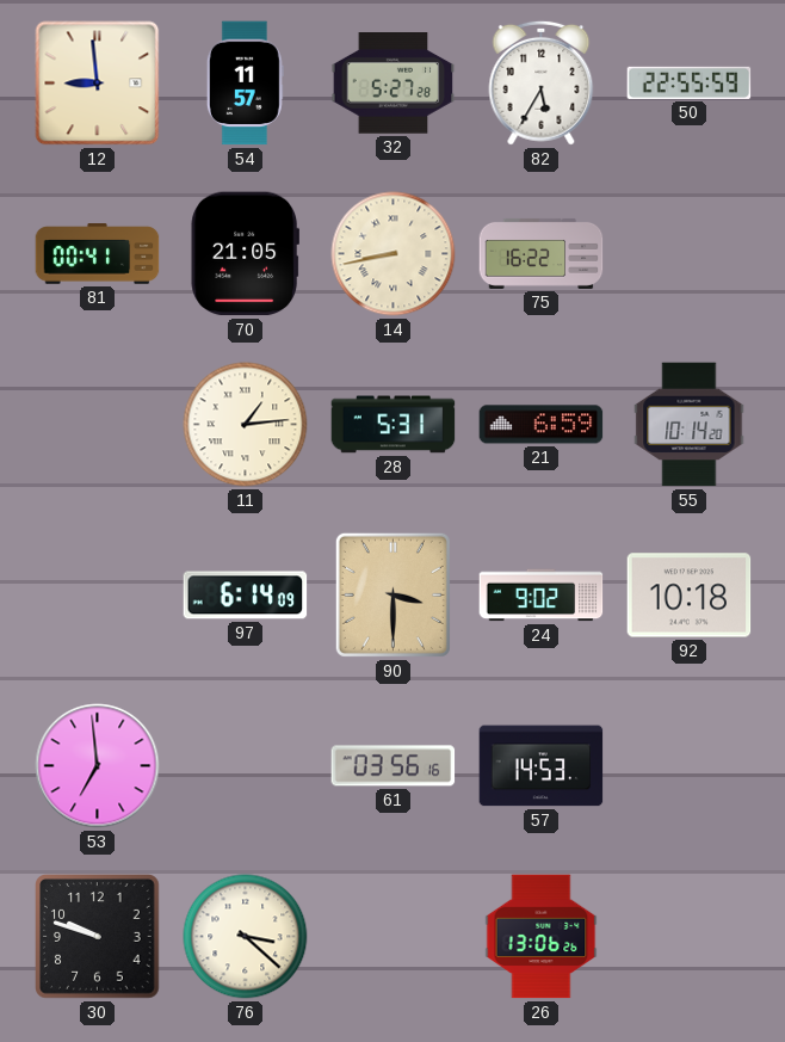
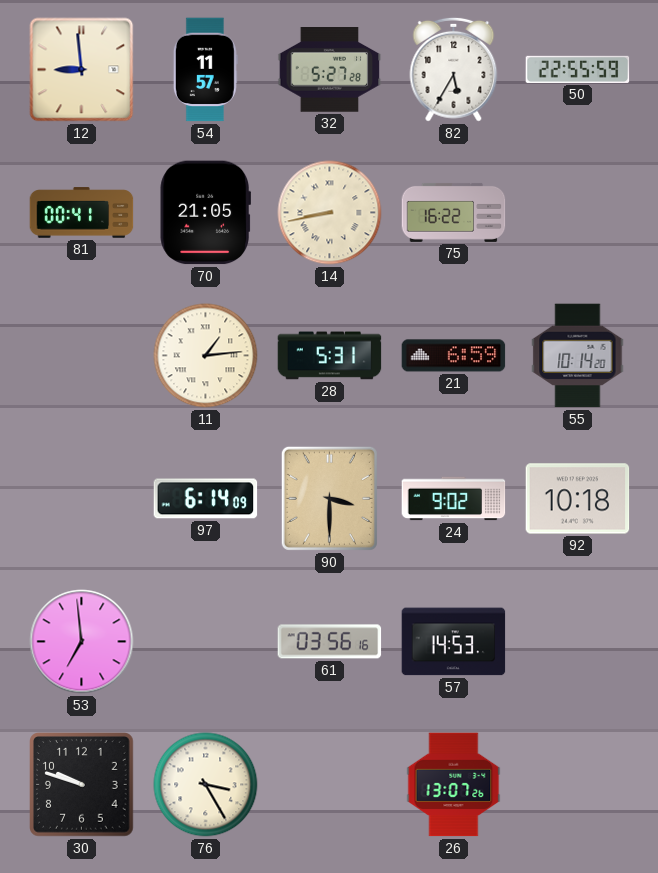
76: 3:22 -> 3:25
26: 13:06 -> 13:07
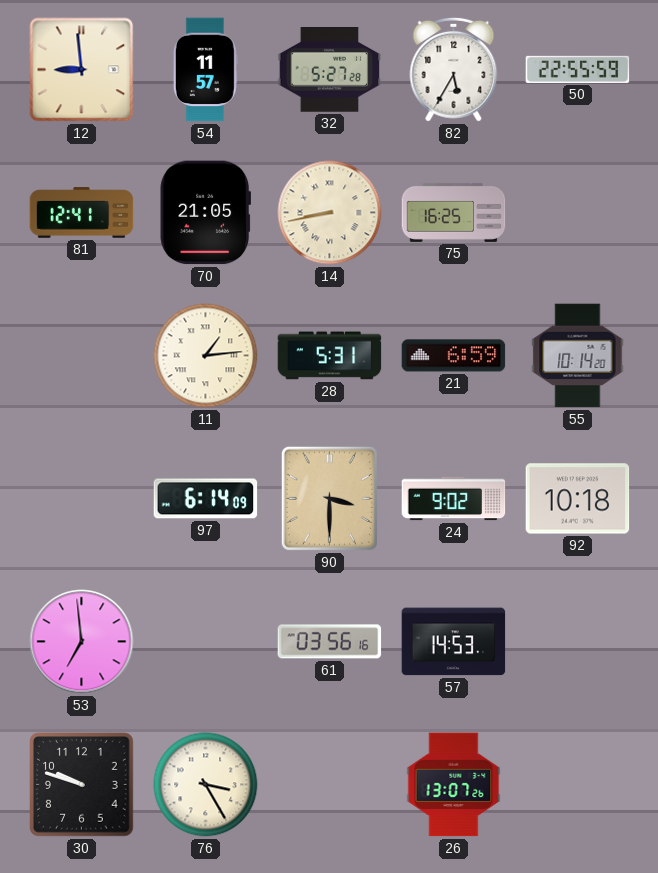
81: 00:41 -> 12:41
75: 16:22 -> 16:25
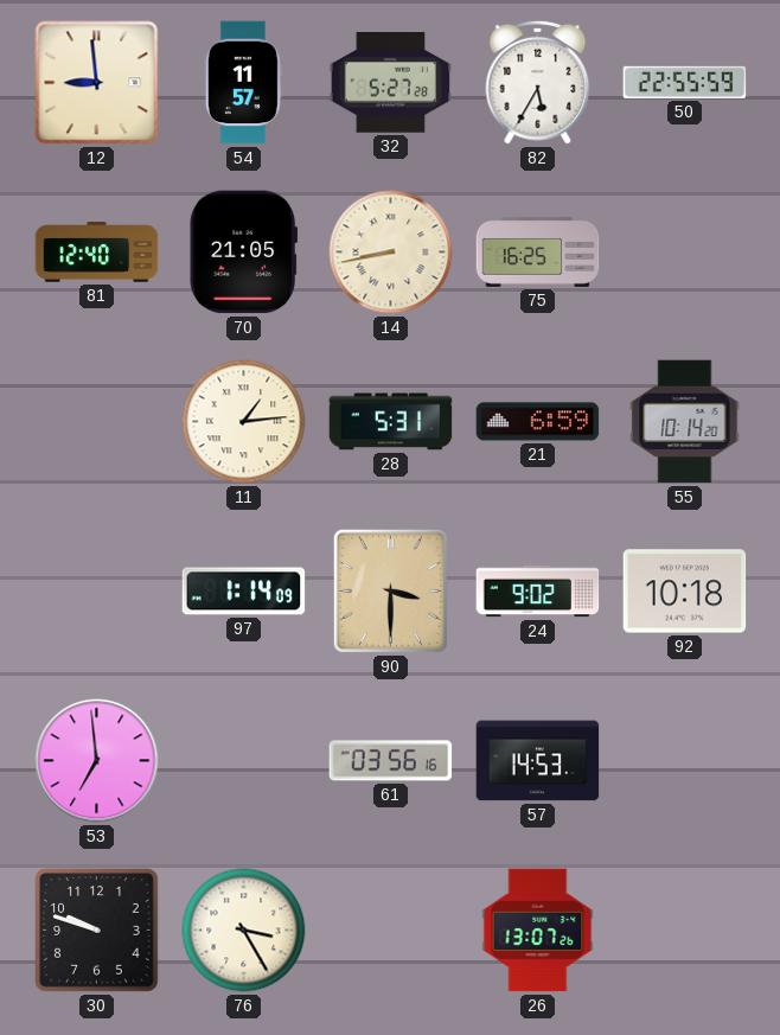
81: 12:41 -> 12:40
97: 6:14 -> 1:14
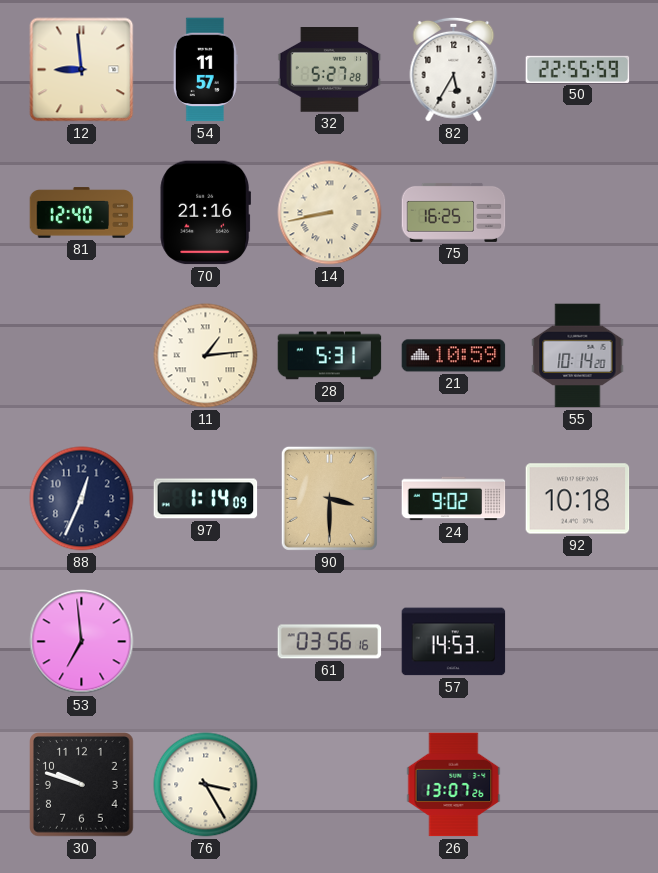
70: 21:05 -> 21:16
21: 6:59 -> 10:59
88: none -> 12:34
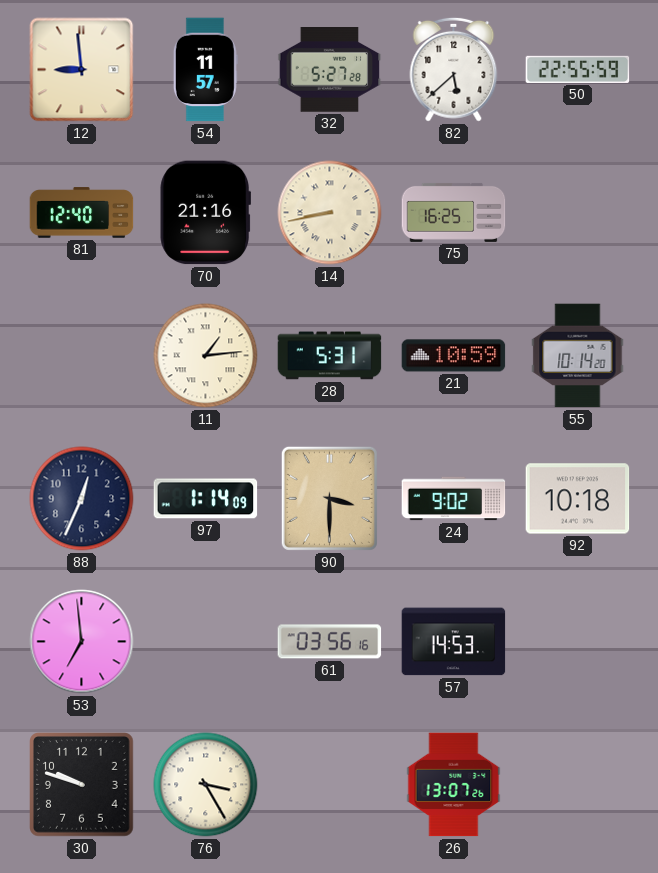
82: 5:35 -> 5:38
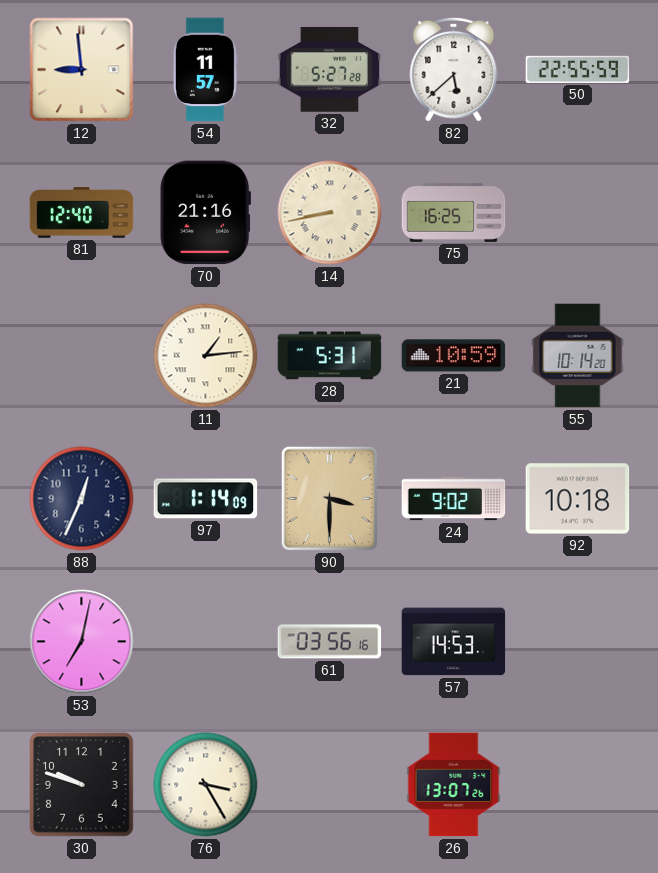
53: 6:59 -> 7:02
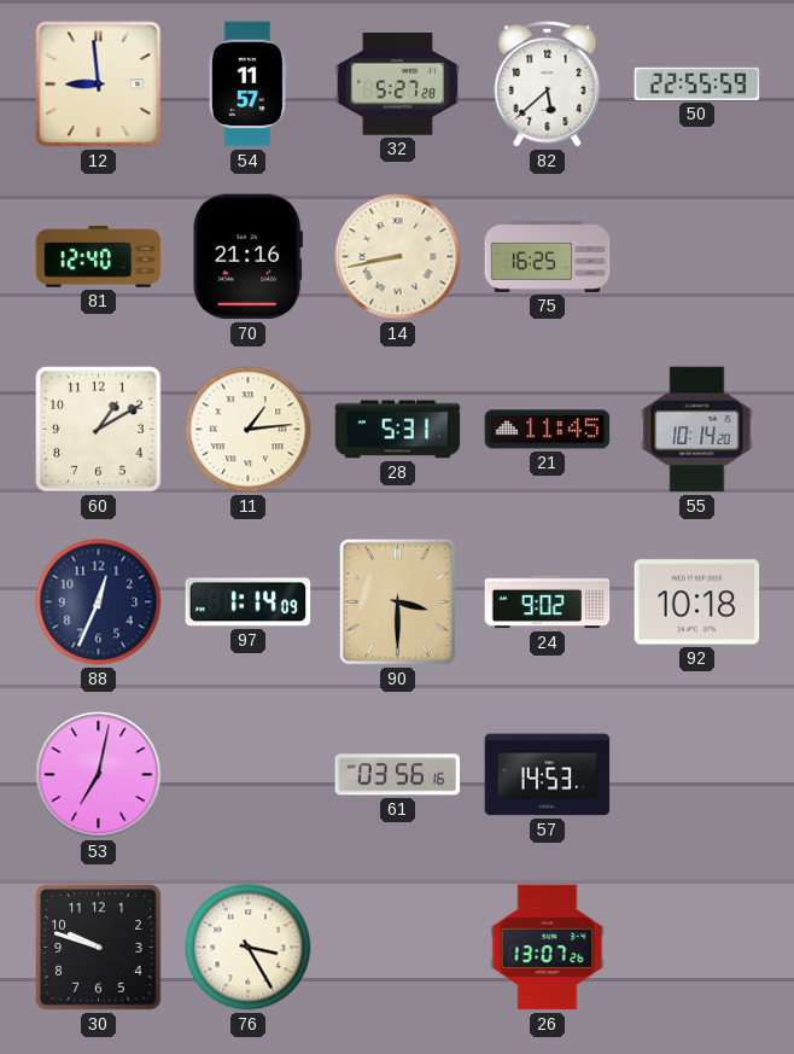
60: none -> 1:10
21: 10:59 -> 11:45
